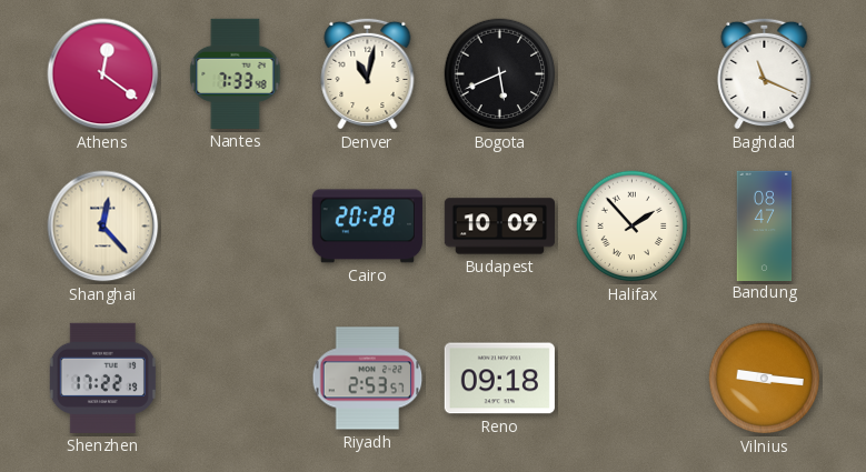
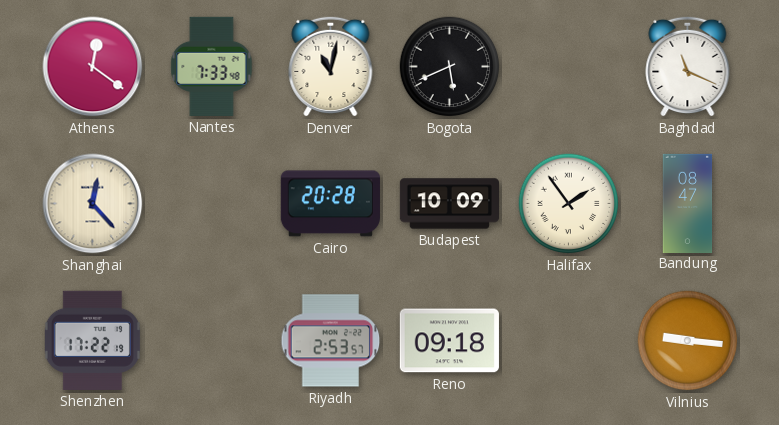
Halifax: 1:53 -> 1:54
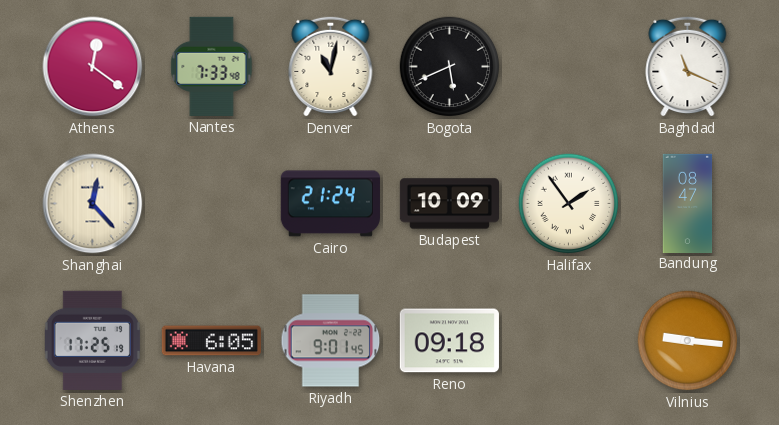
Cairo: 20:28 -> 21:24
Shenzhen: 17:22 -> 17:25
Havana: none -> 6:05
Riyadh: 2:53 -> 9:01
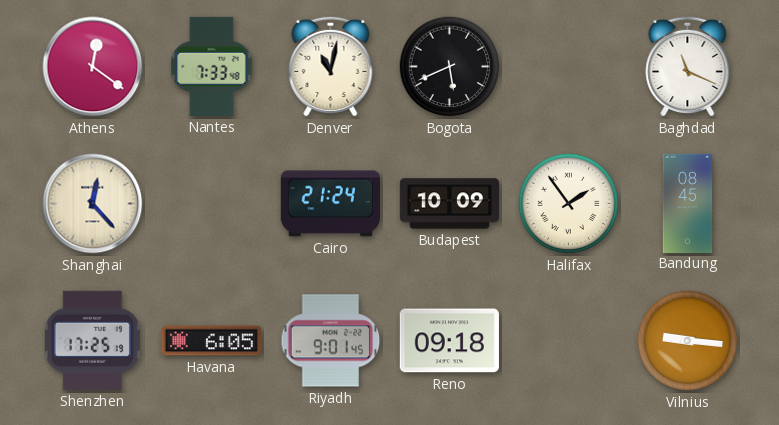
Bandung: 08:47 -> 08:45
